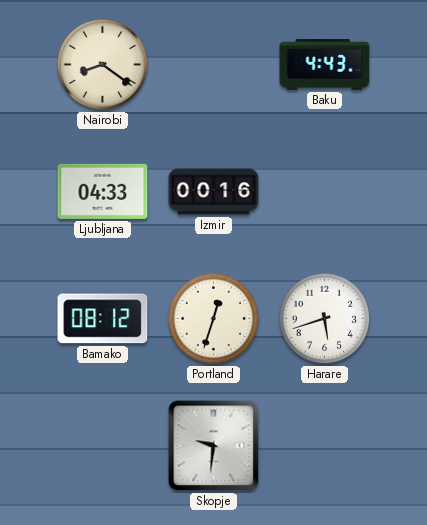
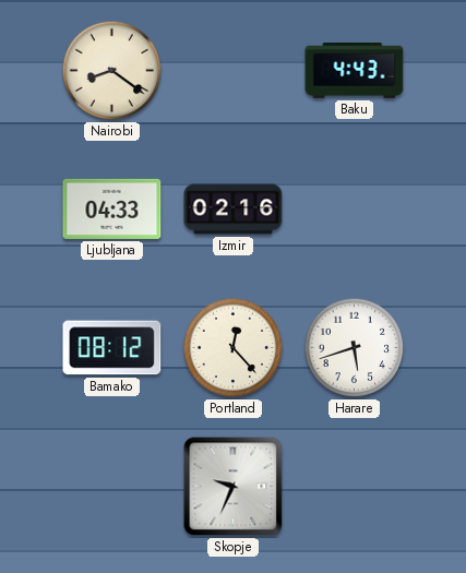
Izmir: 00:16 -> 02:16
Portland: 12:33 -> 12:23
Skopje: 9:31 -> 9:34
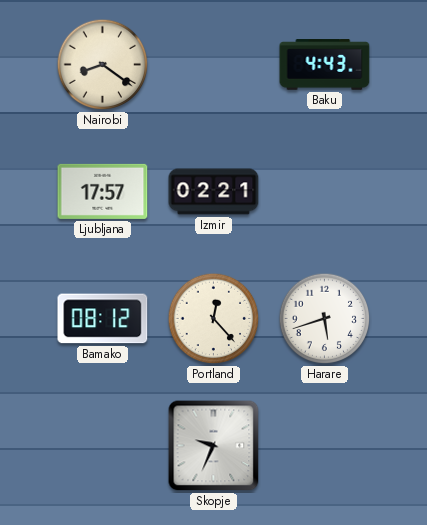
Ljubljana: 04:33 -> 17:57
Izmir: 02:16 -> 02:21
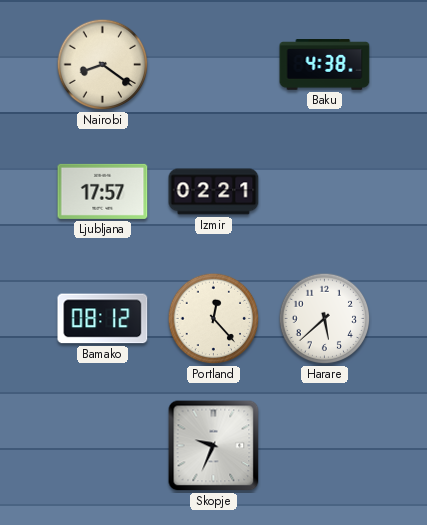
Baku: 4:43 -> 4:38
Harare: 5:42 -> 5:38
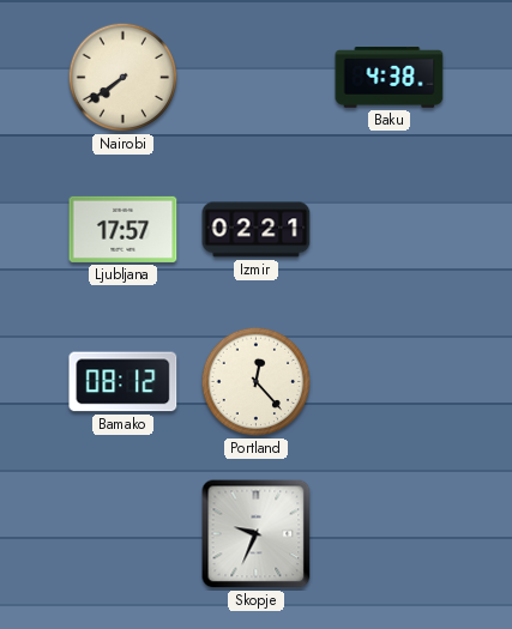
Nairobi: 8:21 -> 7:39
Harare: 5:38 -> none
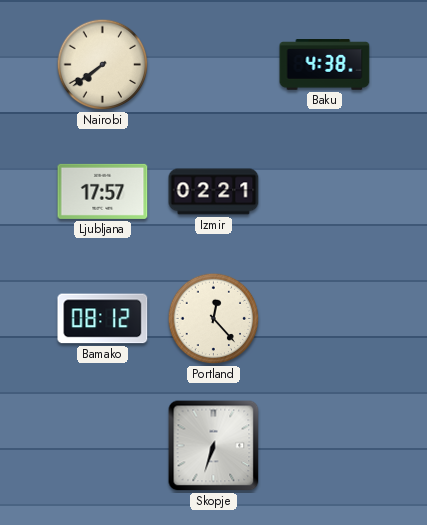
Skopje: 9:34 -> 6:33
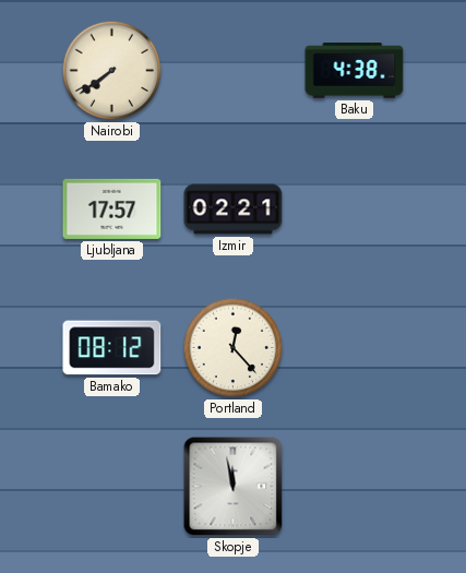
Skopje: 6:33 -> 11:58
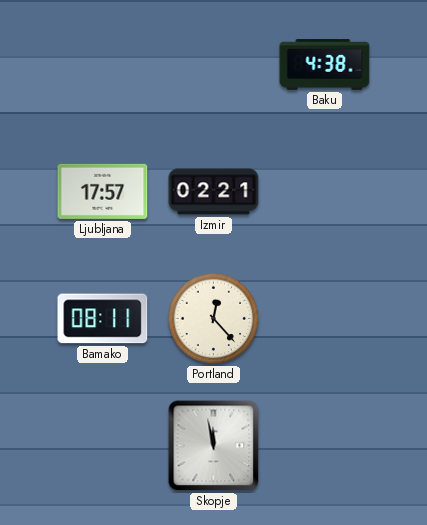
Nairobi: 7:39 -> none
Bamako: 08:12 -> 08:11
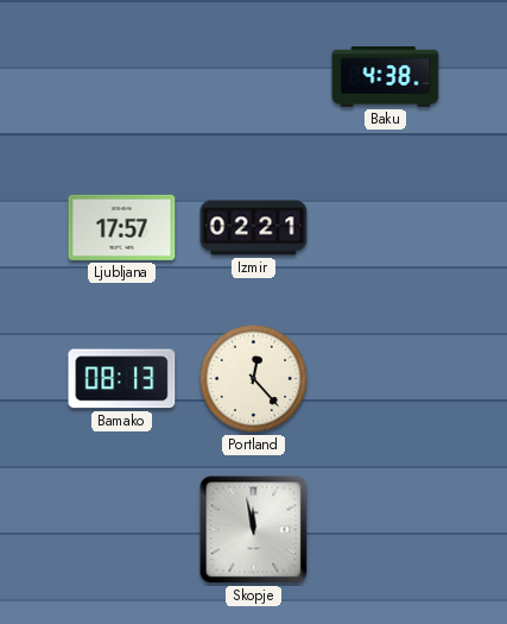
Bamako: 08:11 -> 08:13
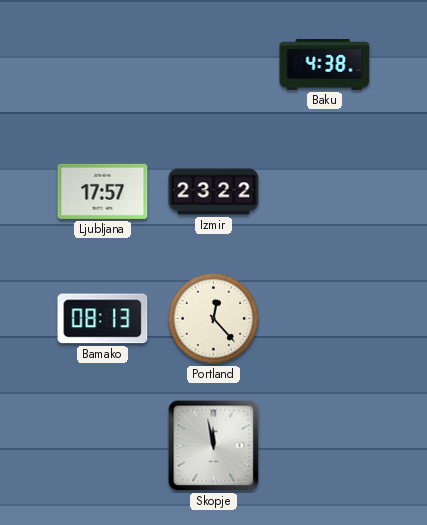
Izmir: 02:21 -> 23:22
